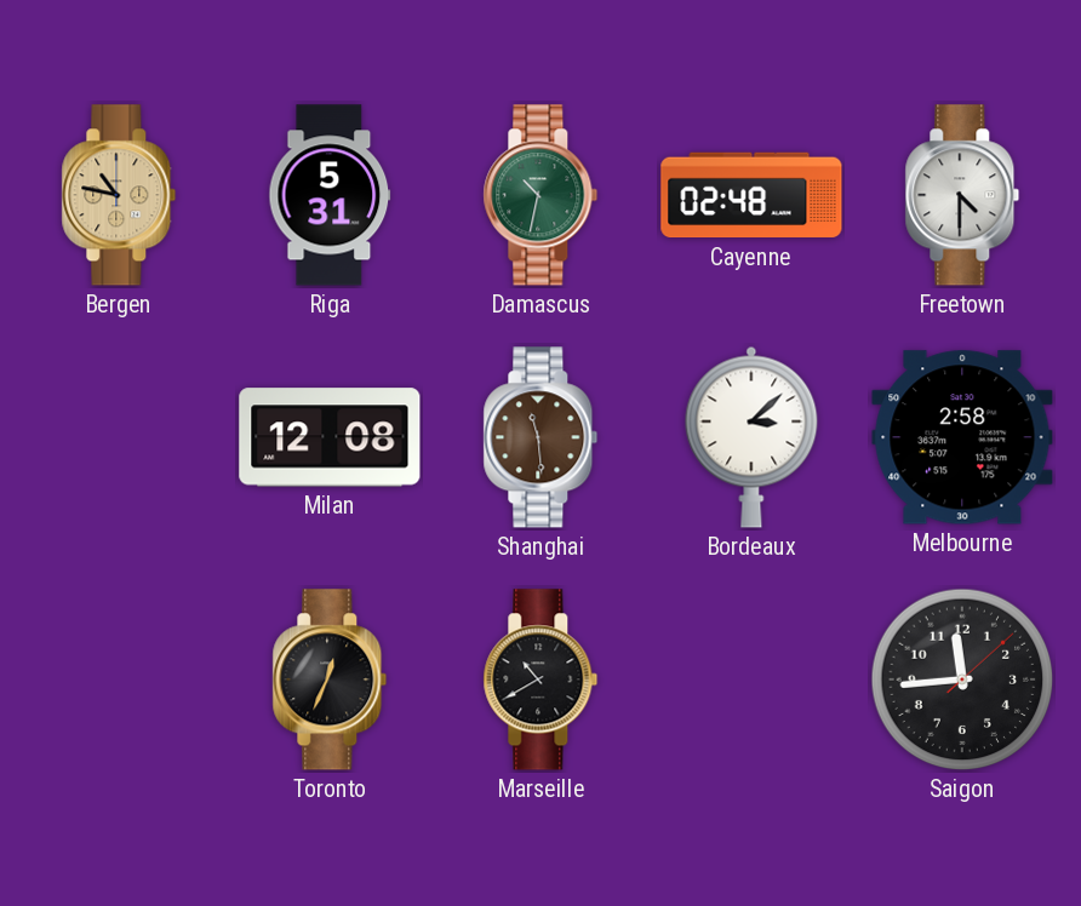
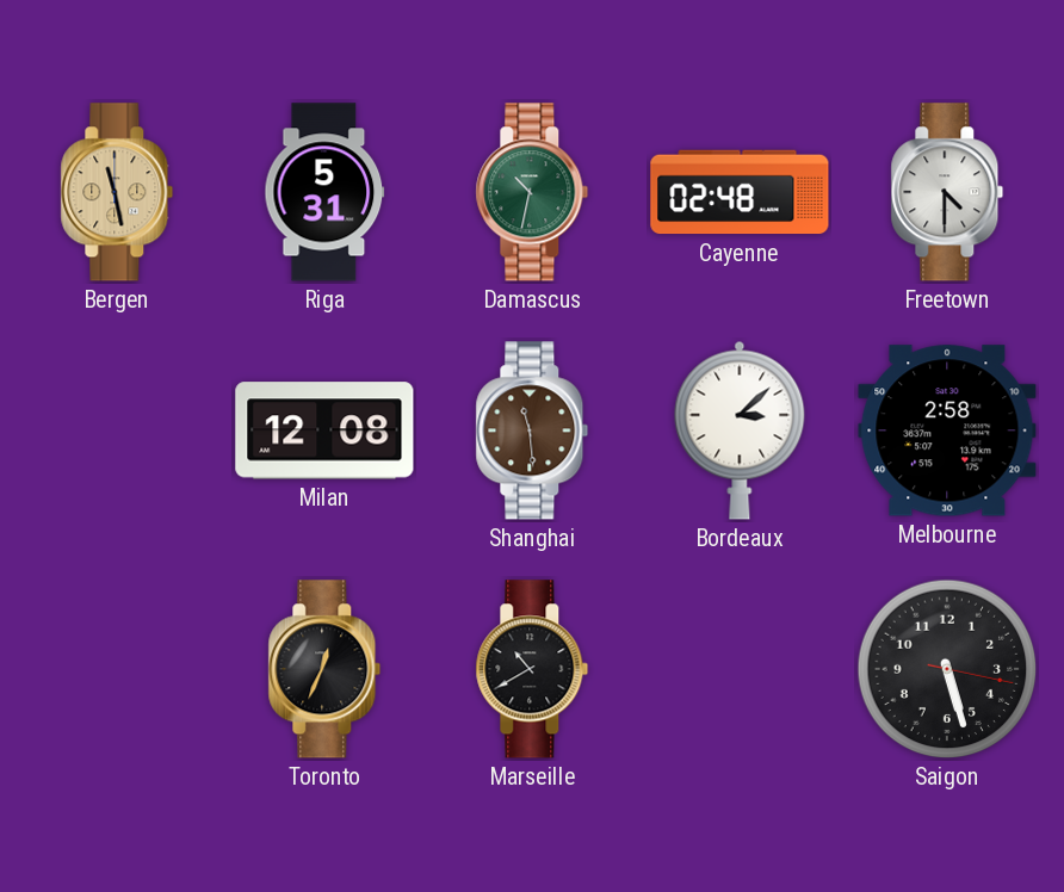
Bergen: 10:47 -> 11:28
Saigon: 11:44 -> 5:27
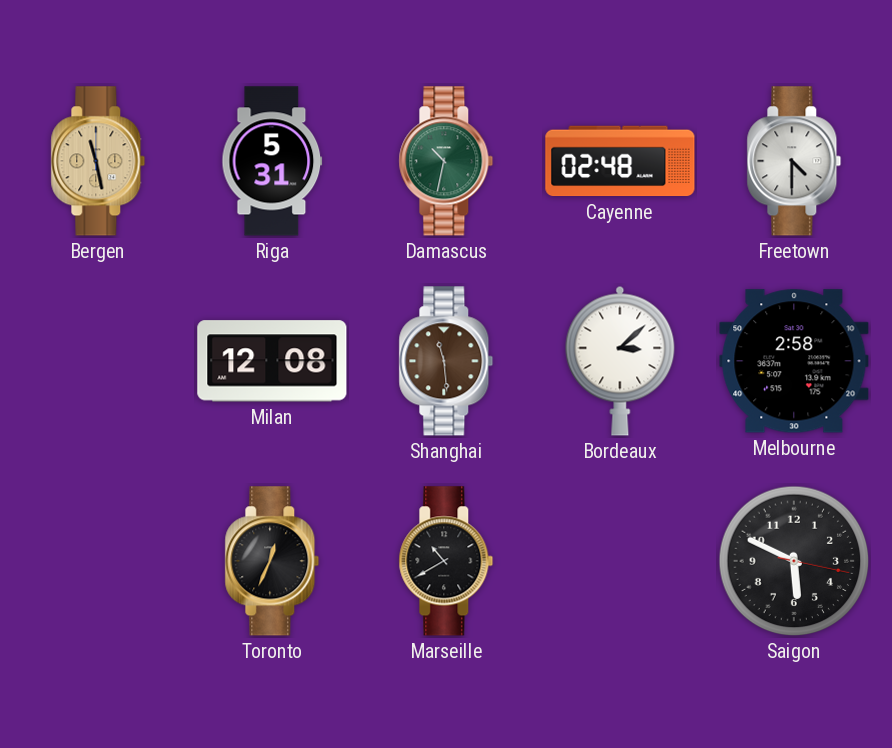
Saigon: 5:27 -> 5:49
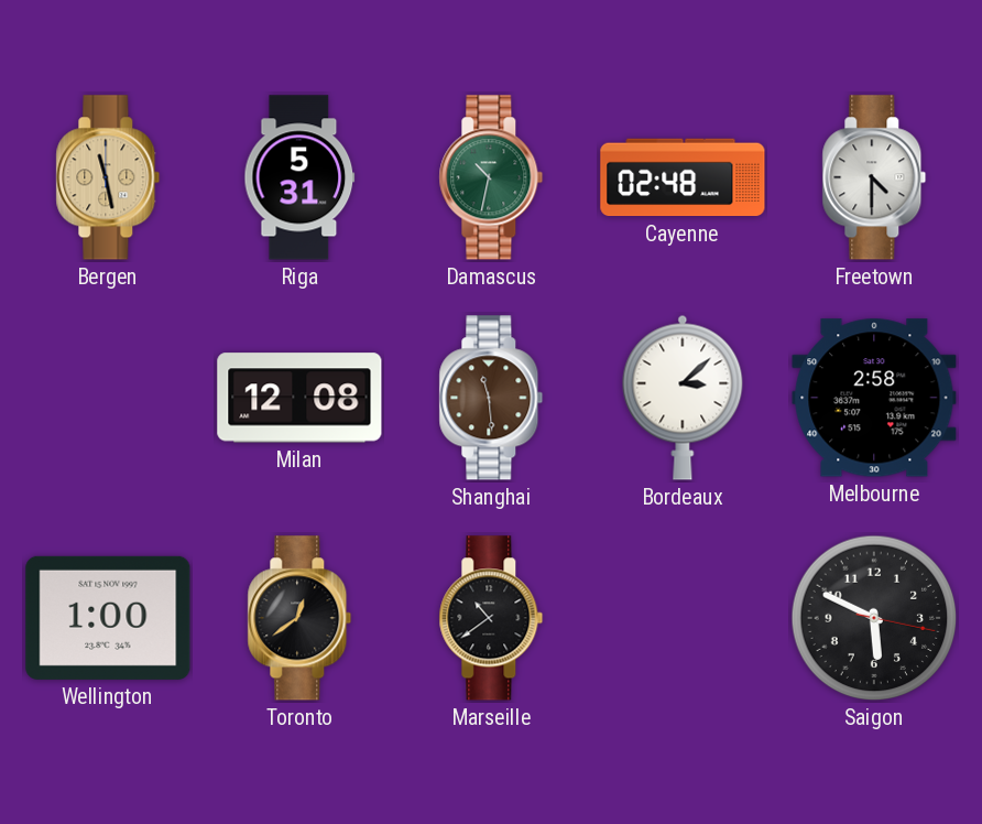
Wellington: none -> 1:00
Toronto: 12:34 -> 12:39
Marseille: 10:40 -> 10:39
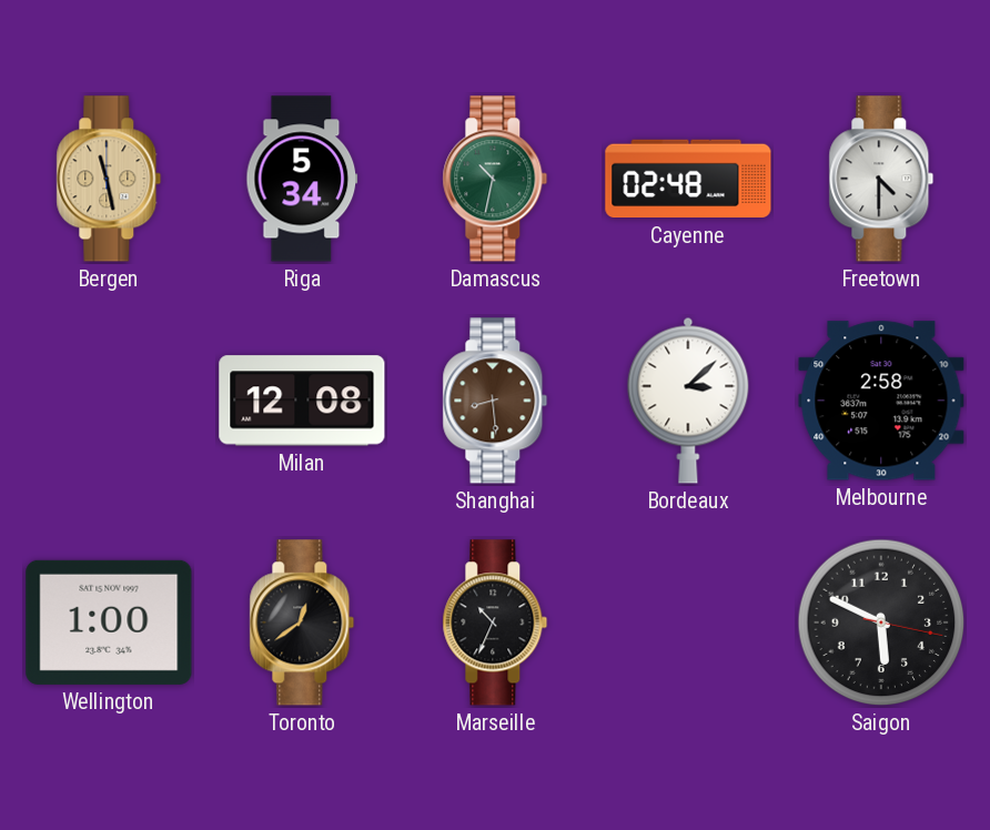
Riga: 5:31 -> 5:34
Shanghai: 11:29 -> 8:29
Marseille: 10:39 -> 10:34
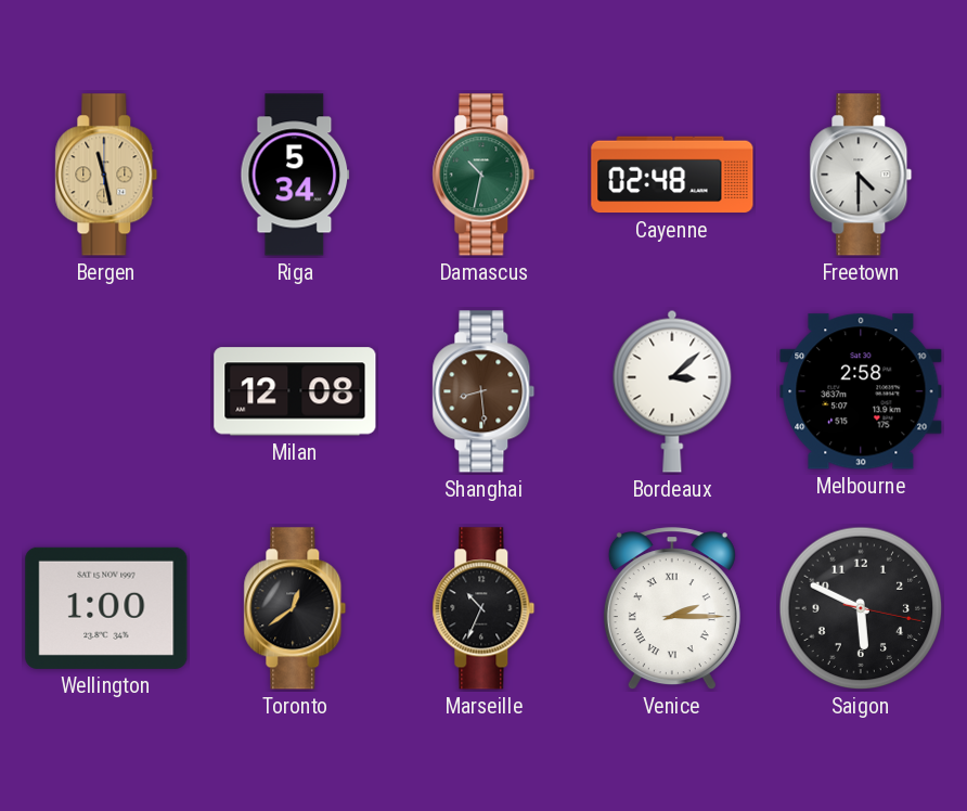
Venice: none -> 2:15
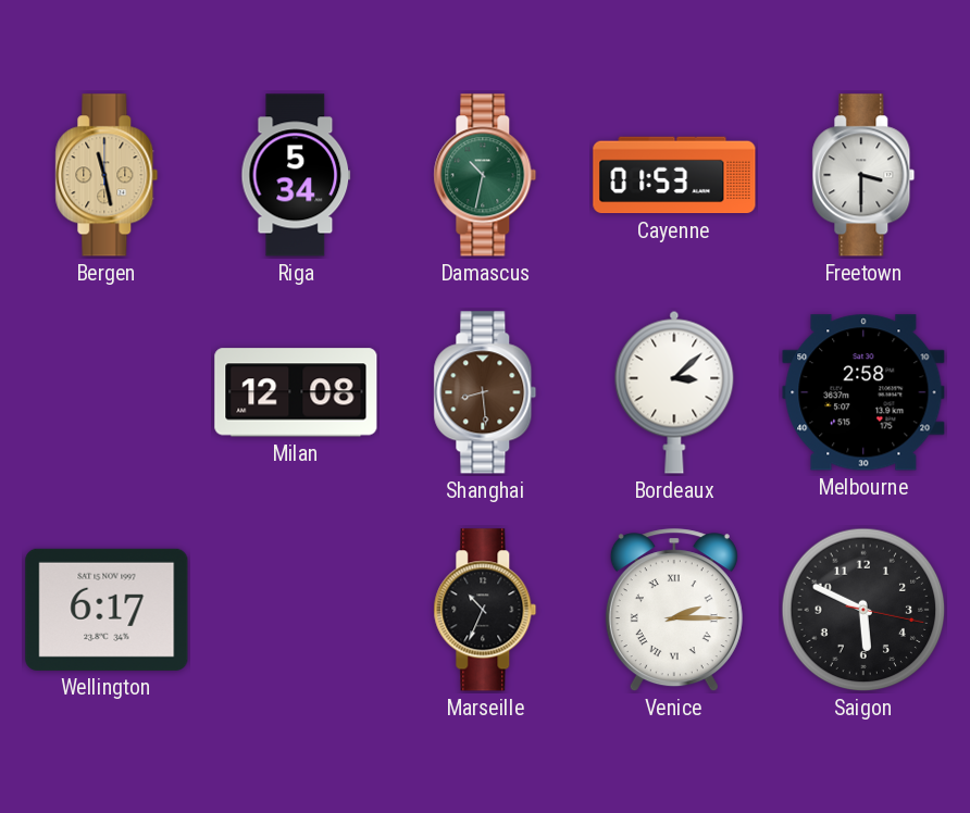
Cayenne: 02:48 -> 01:53
Freetown: 4:30 -> 3:30
Wellington: 1:00 -> 6:17
Toronto: 12:39 -> none
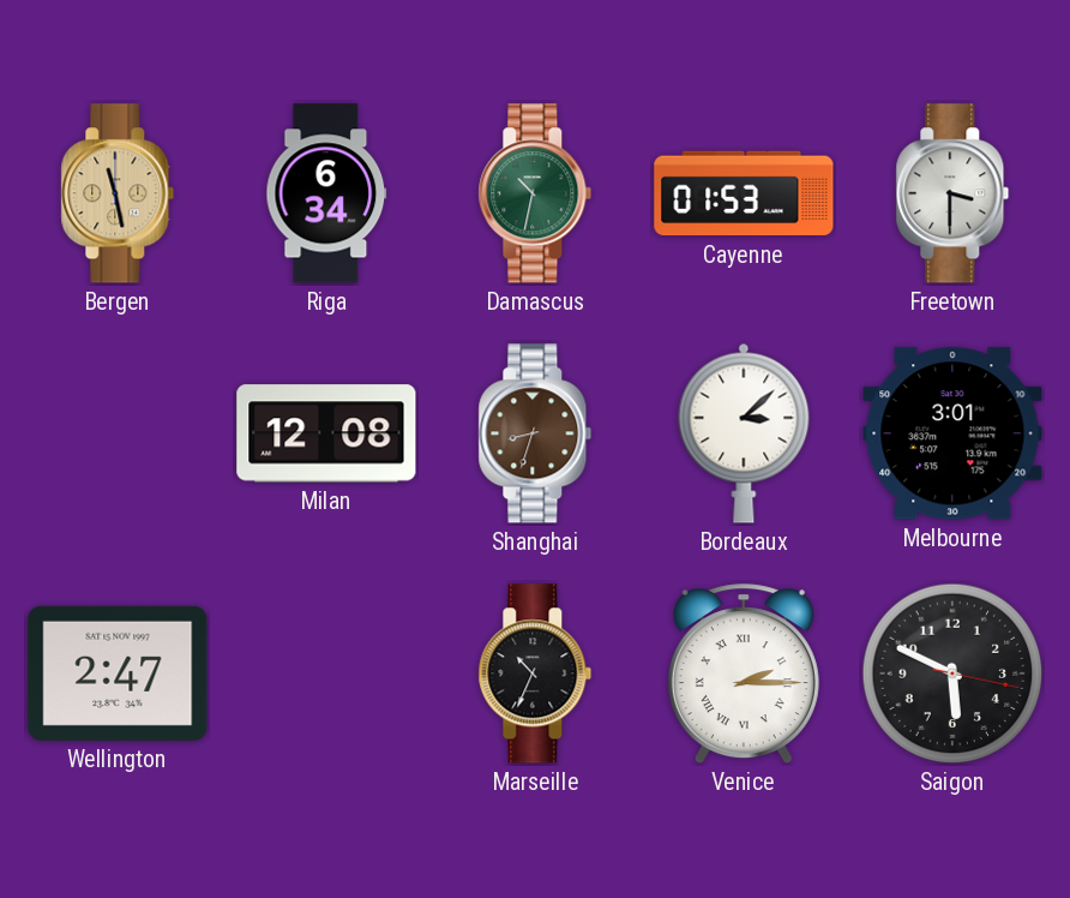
Riga: 5:34 -> 6:34
Shanghai: 8:29 -> 8:33
Melbourne: 2:58 -> 3:01
Wellington: 6:17 -> 2:47
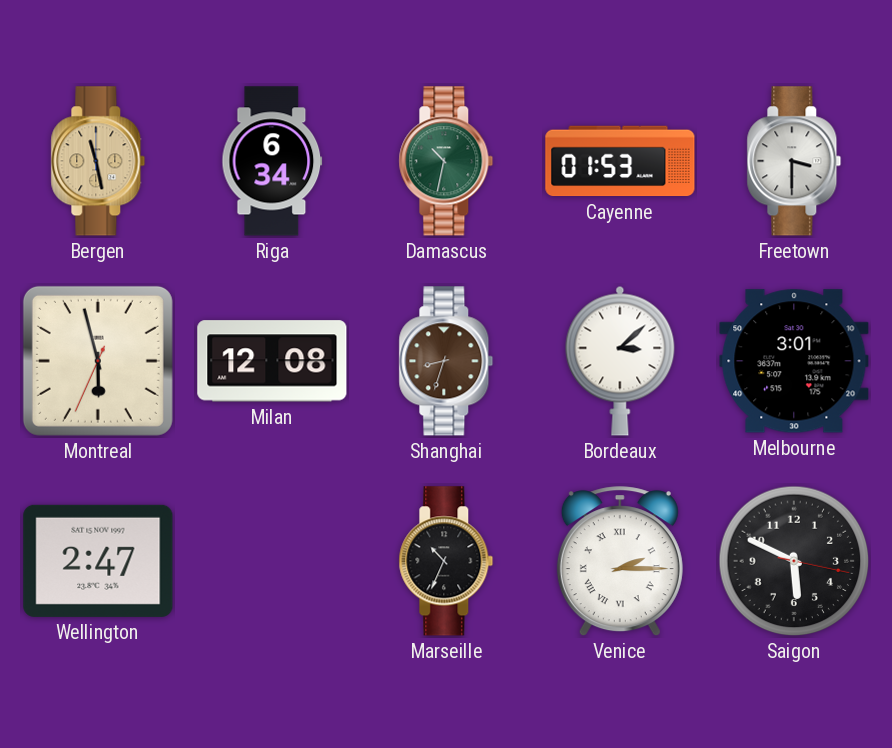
Montreal: none -> 5:57
